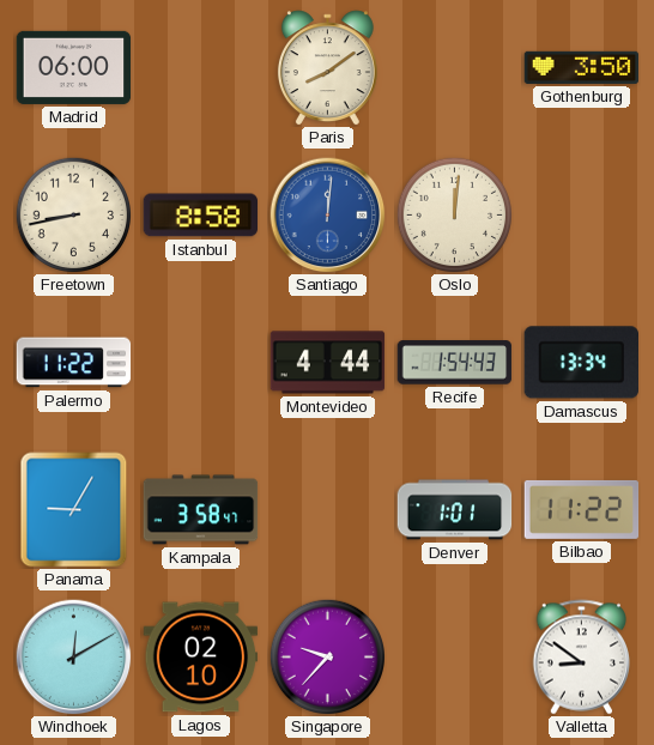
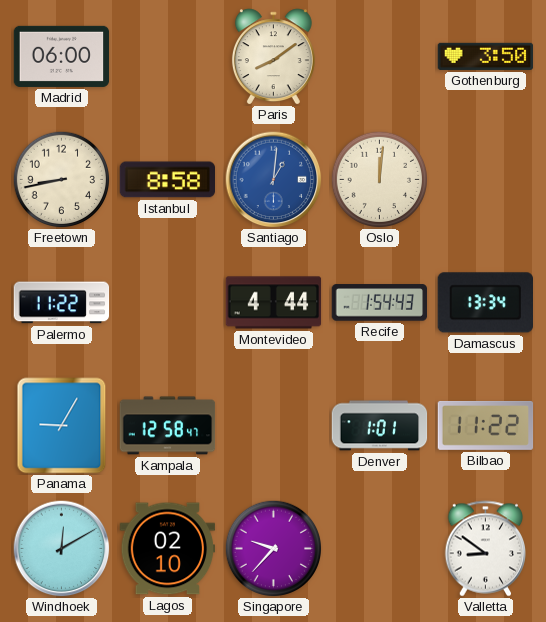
Santiago: 12:01 -> 1:01
Kampala: 3:58 -> 12:58
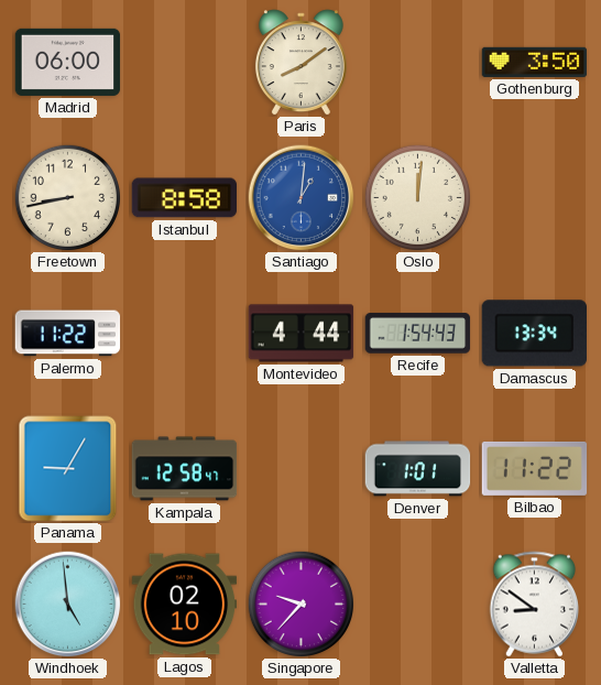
Windhoek: 12:10 -> 4:59
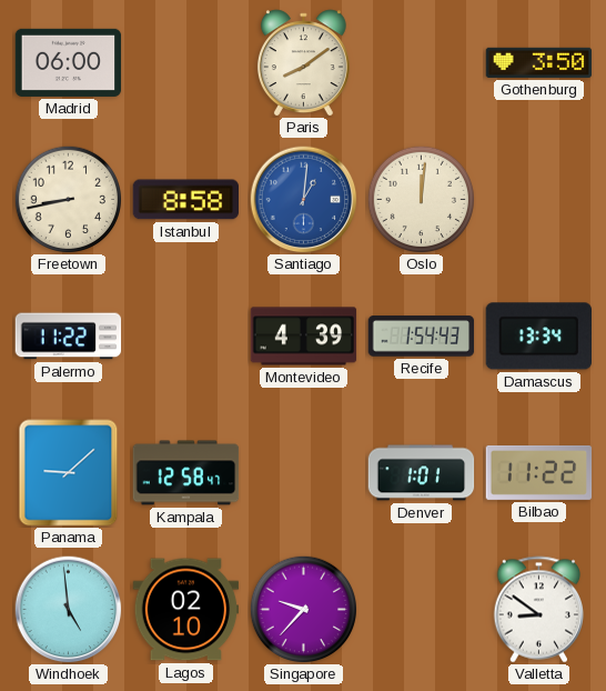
Montevideo: 4:44 -> 4:39
Panama: 9:05 -> 9:08
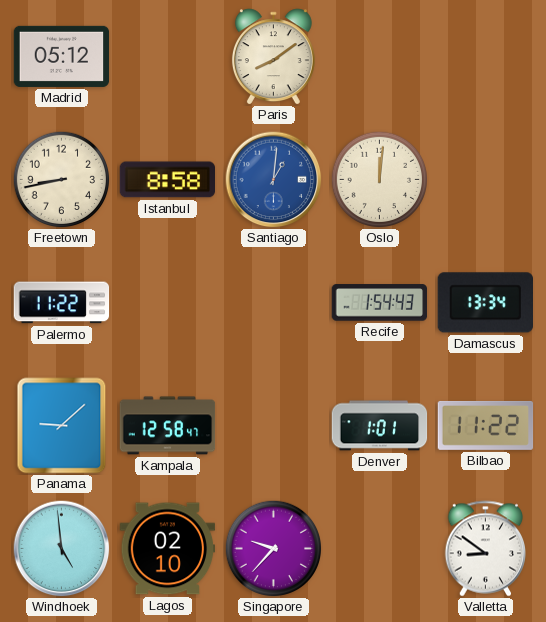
Madrid: 06:00 -> 05:12
Gothenburg: 3:50 -> none
Montevideo: 4:39 -> none
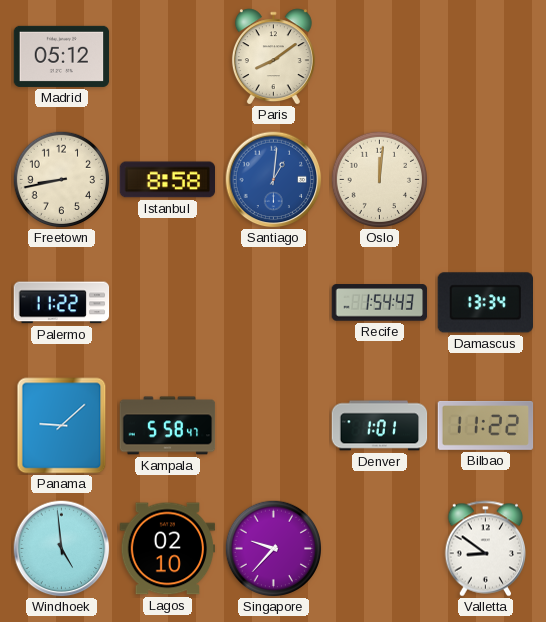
Kampala: 12:58 -> 5:58
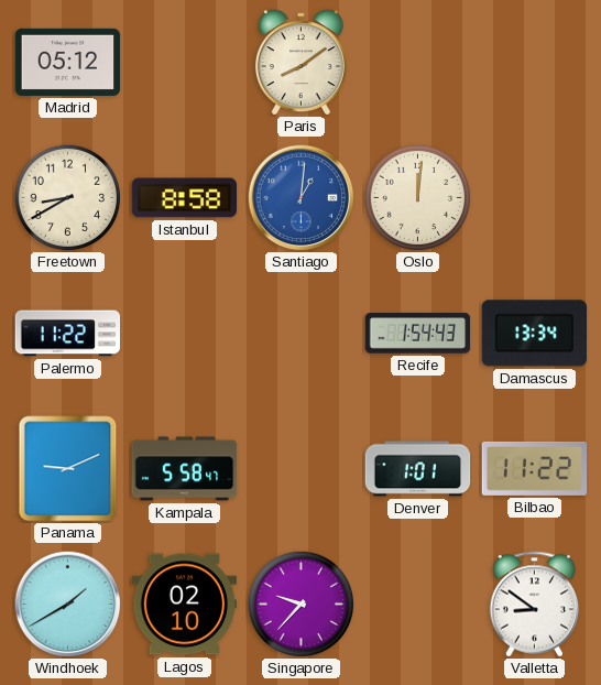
Freetown: 8:43 -> 8:40
Panama: 9:08 -> 9:11
Windhoek: 4:59 -> 1:40
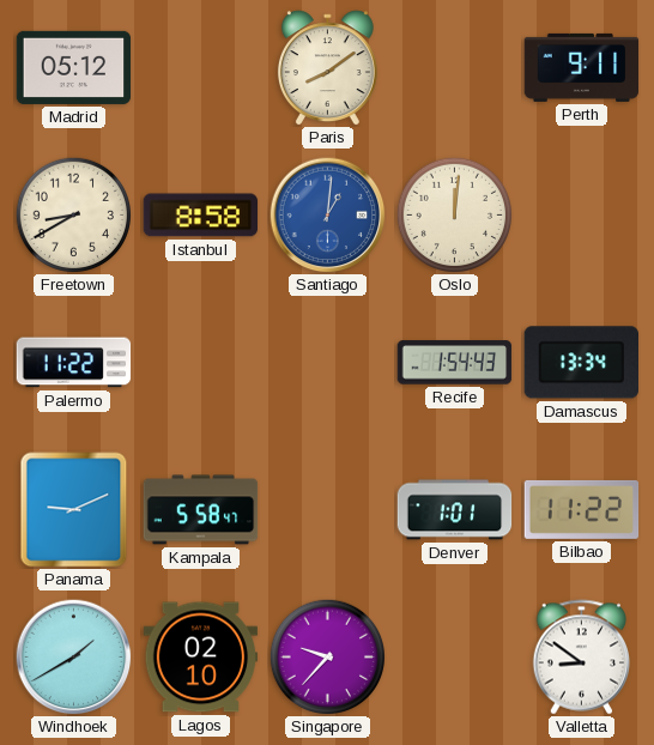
Perth: none -> 9:11
